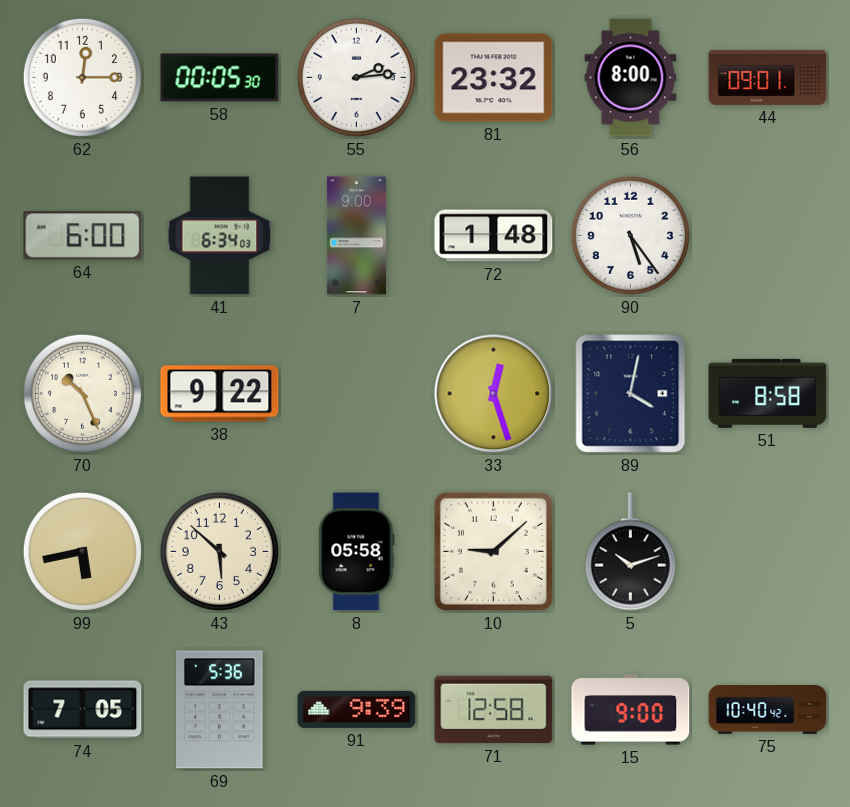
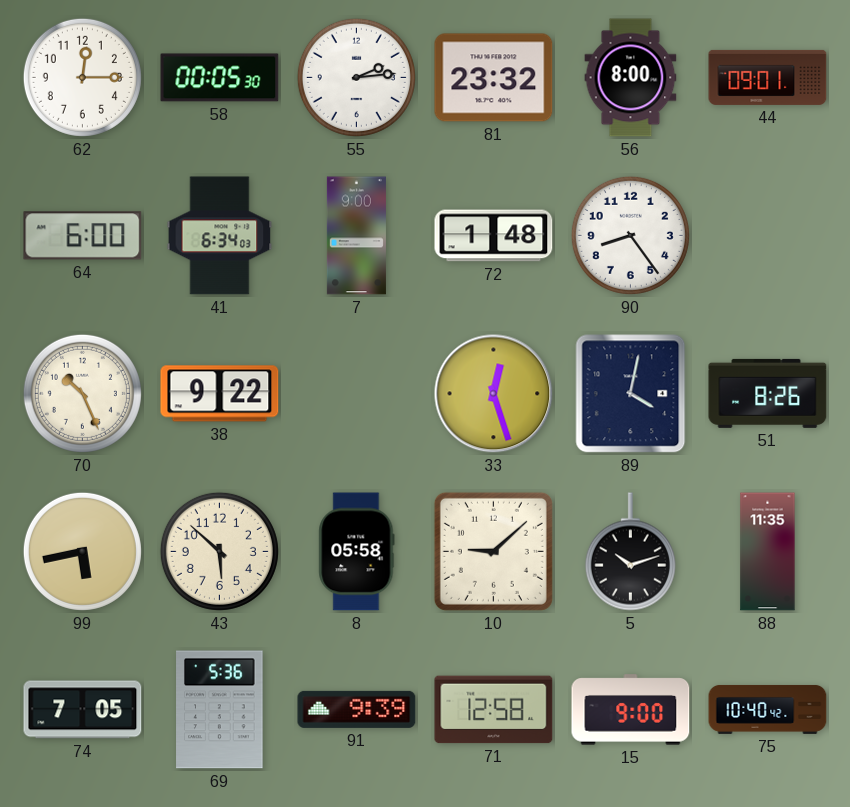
90: 5:24 -> 8:24
51: 8:58 -> 8:26
88: none -> 11:35
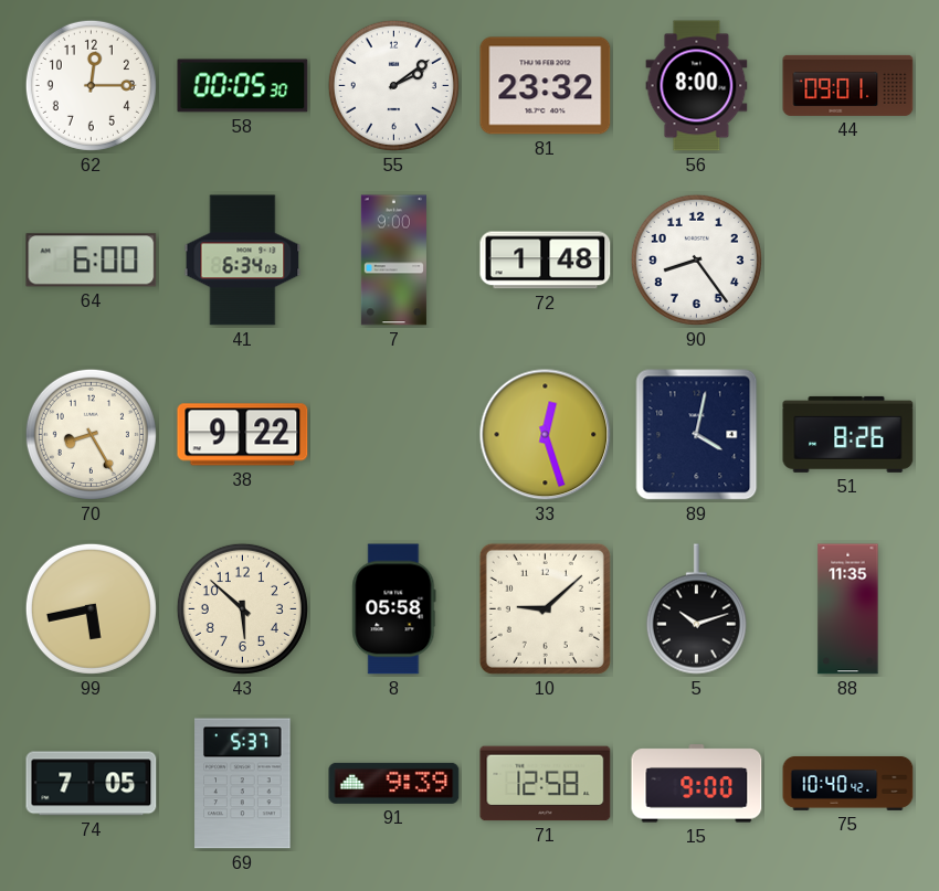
55: 2:14 -> 2:09
70: 10:26 -> 8:25
69: 5:36 -> 5:37
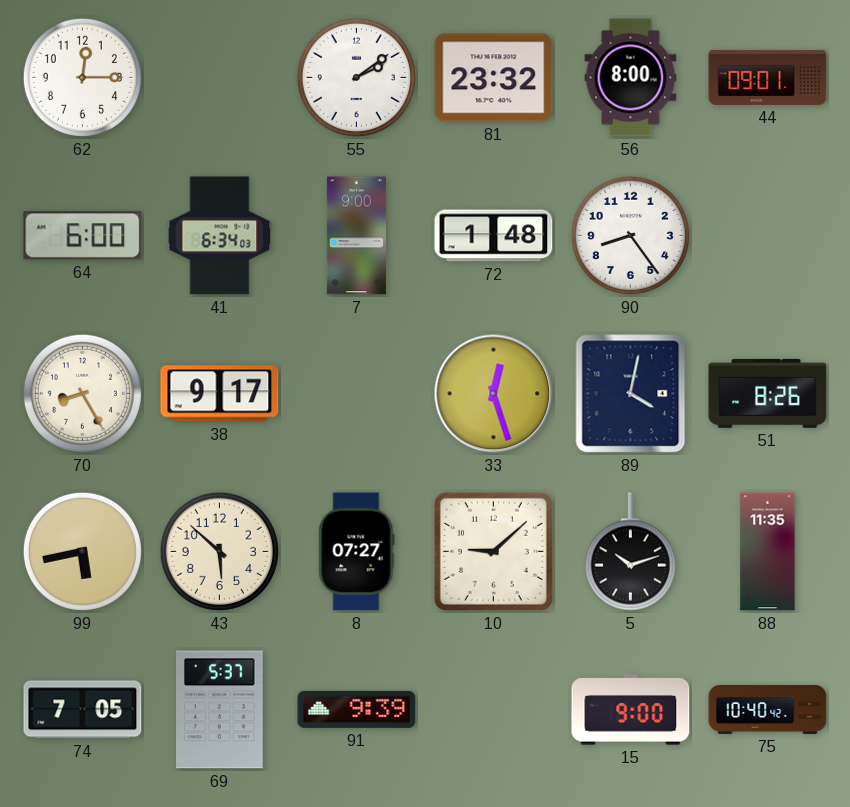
58: 00:05 -> none
38: 9:22 -> 9:17
8: 05:58 -> 07:27
71: 12:58 -> none
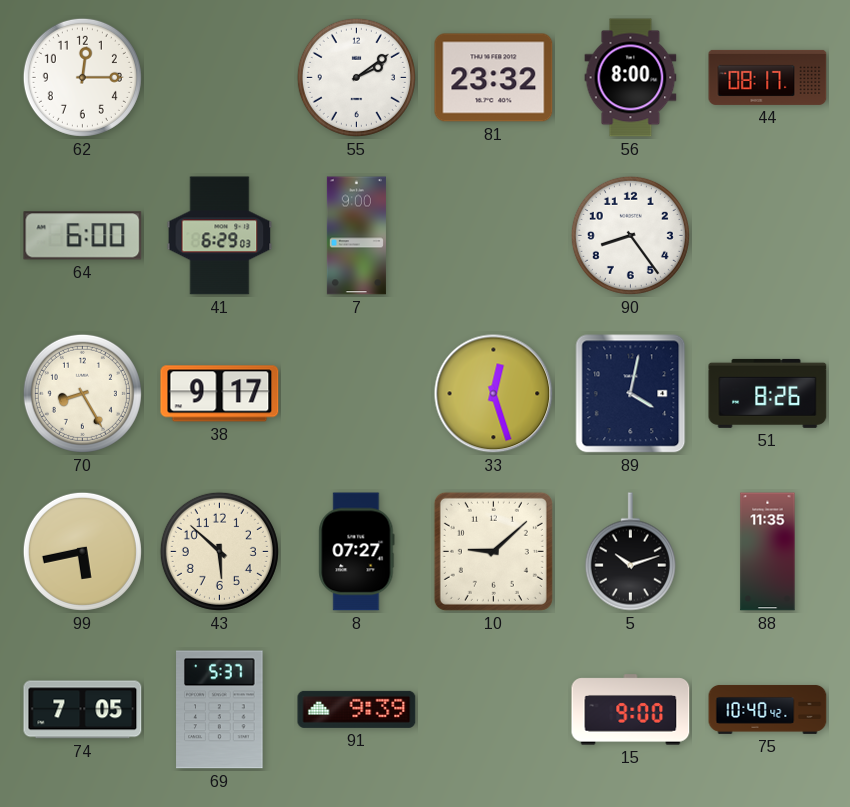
44: 09:01 -> 08:17
41: 6:34 -> 6:29
72: 1:48 -> none
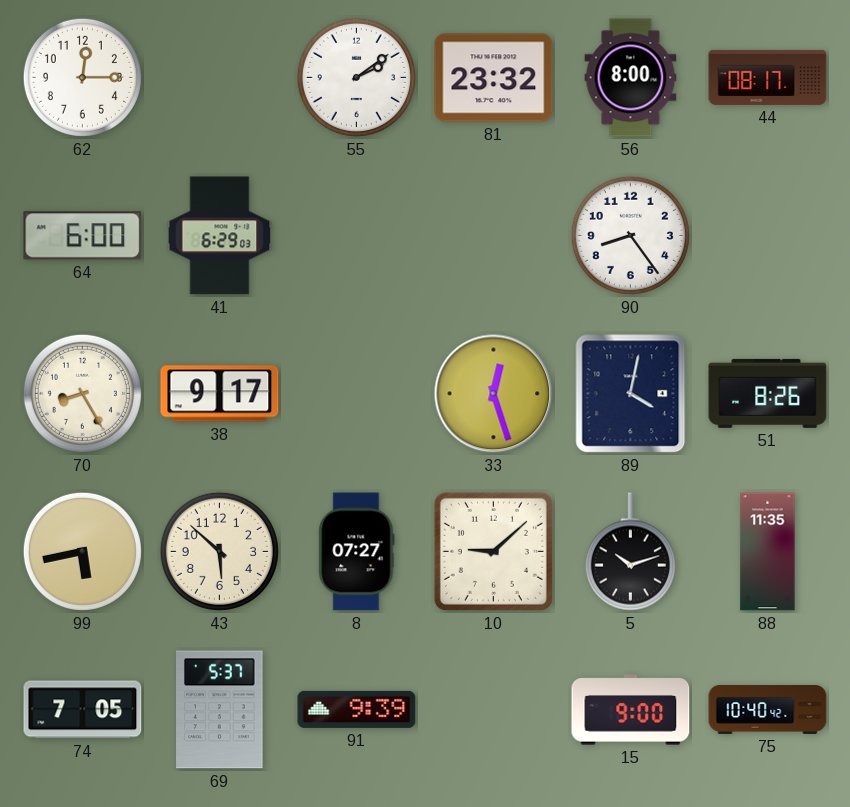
7: 9:00 -> none
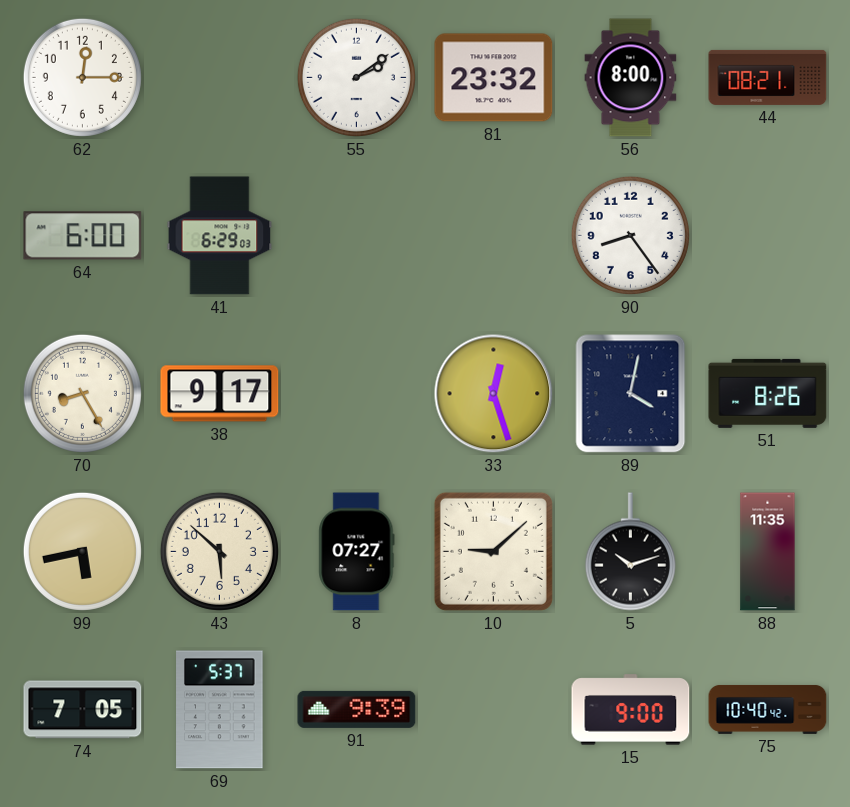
44: 08:17 -> 08:21
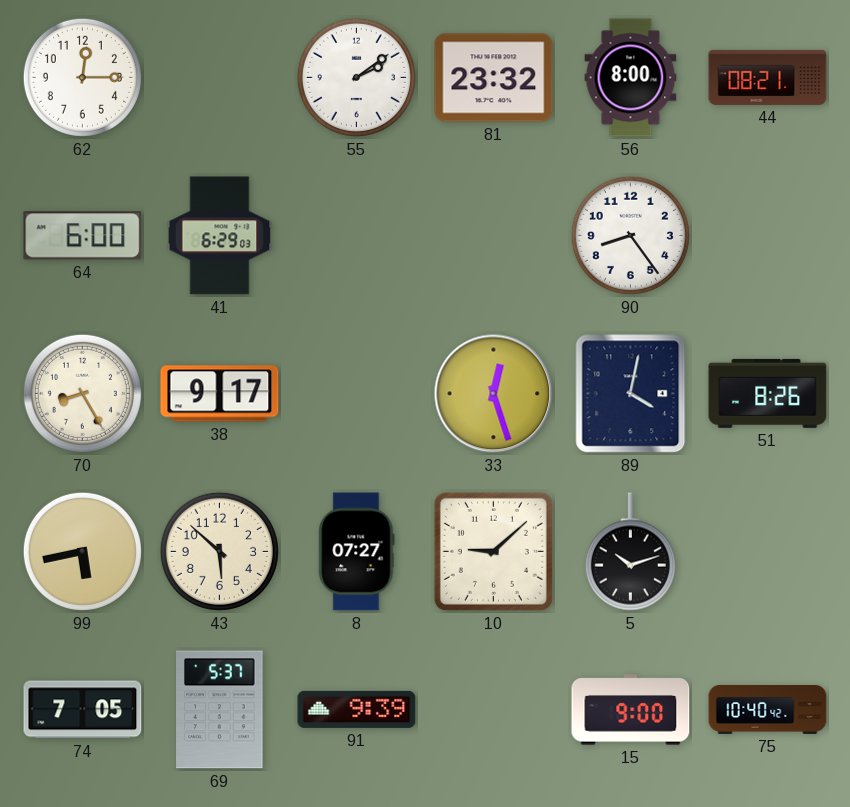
88: 11:35 -> none
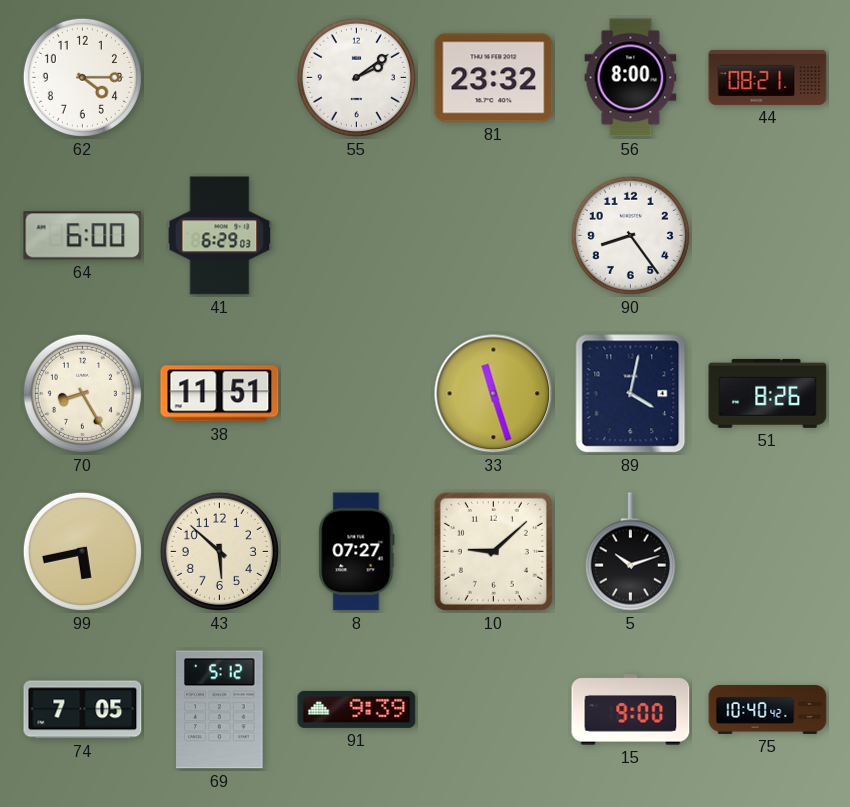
62: 12:15 -> 4:15
38: 9:17 -> 11:51
33: 12:27 -> 11:27
69: 5:37 -> 5:12
